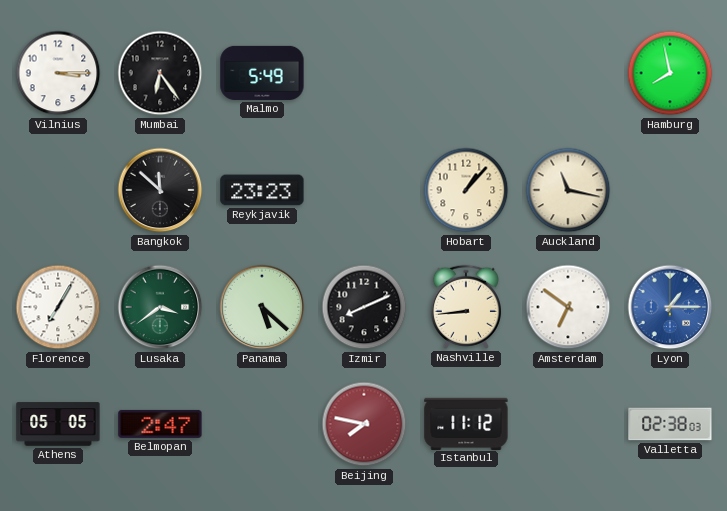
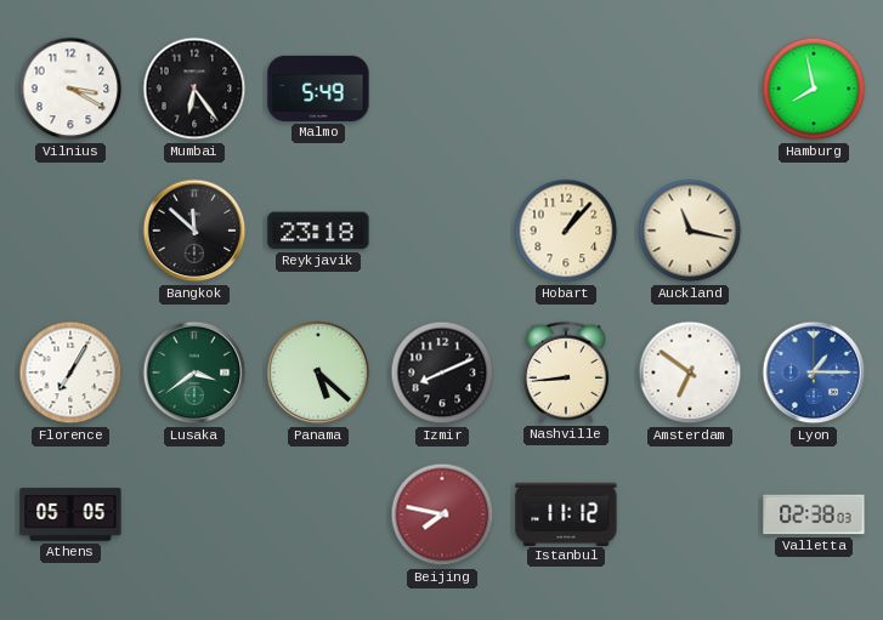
Vilnius: 3:15 -> 3:20
Reykjavik: 23:23 -> 23:18
Belmopan: 2:47 -> none
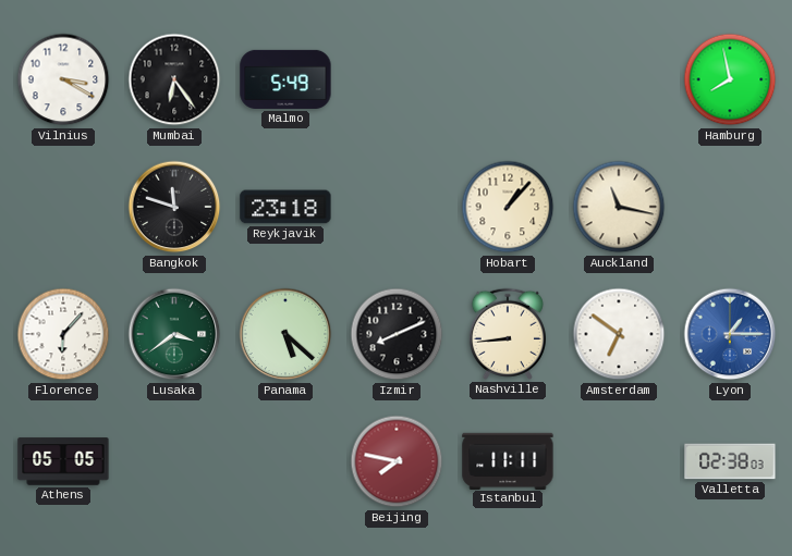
Bangkok: 11:52 -> 11:48
Florence: 7:05 -> 6:07
Istanbul: 11:12 -> 11:11
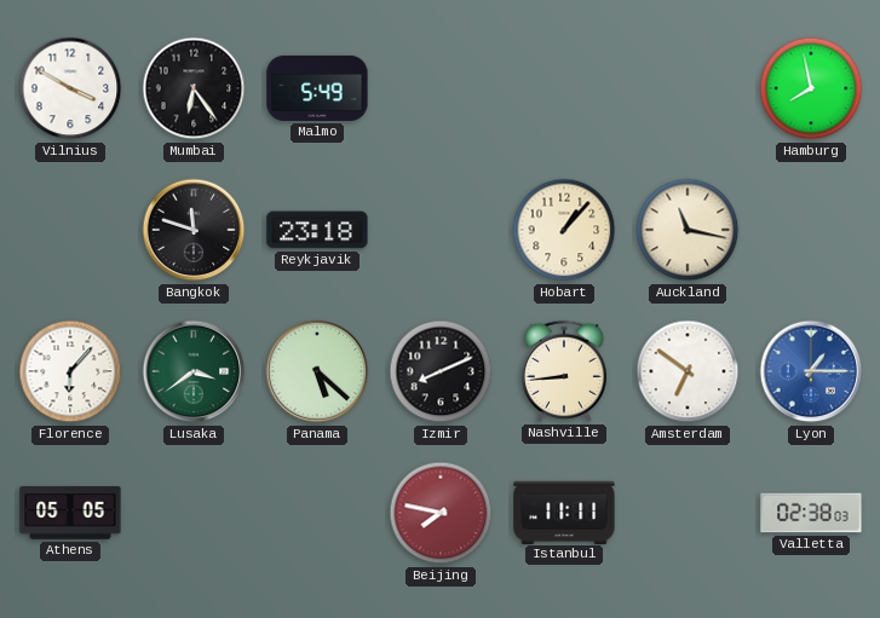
Vilnius: 3:20 -> 3:50
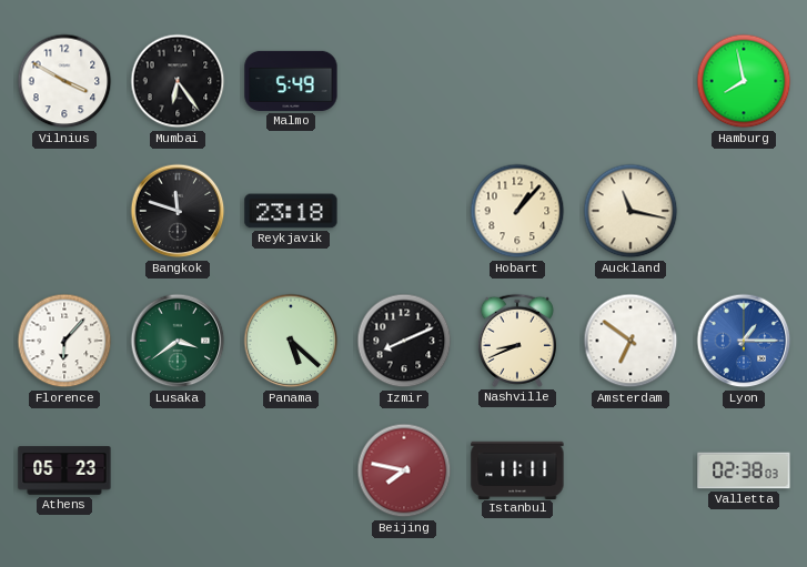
Nashville: 8:44 -> 8:41
Athens: 05:05 -> 05:23
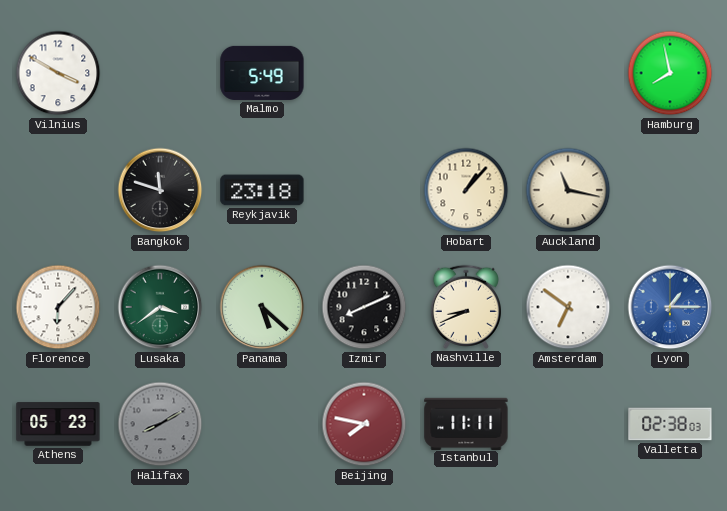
Mumbai: 6:24 -> none
Halifax: none -> 8:10
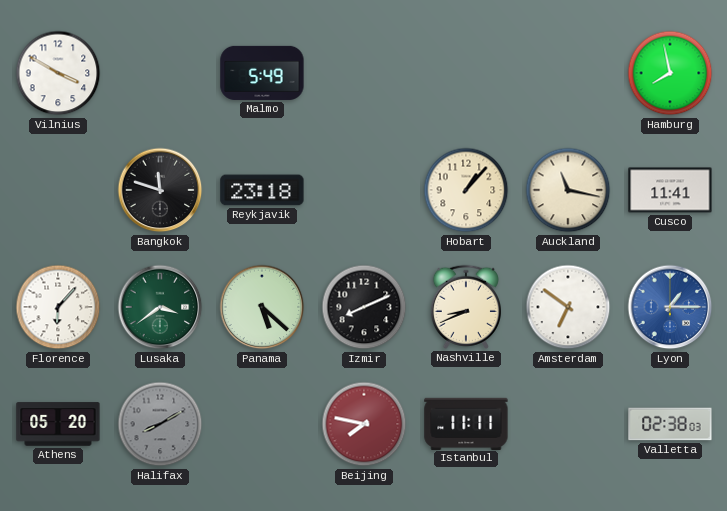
Cusco: none -> 11:41
Athens: 05:23 -> 05:20
